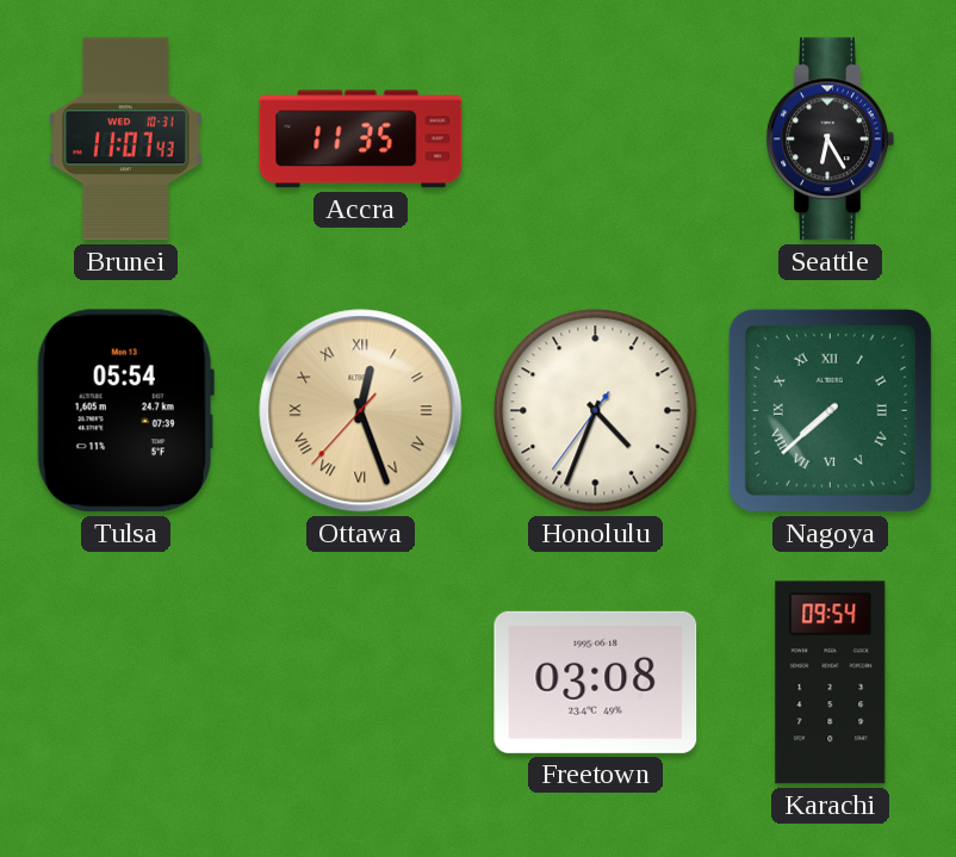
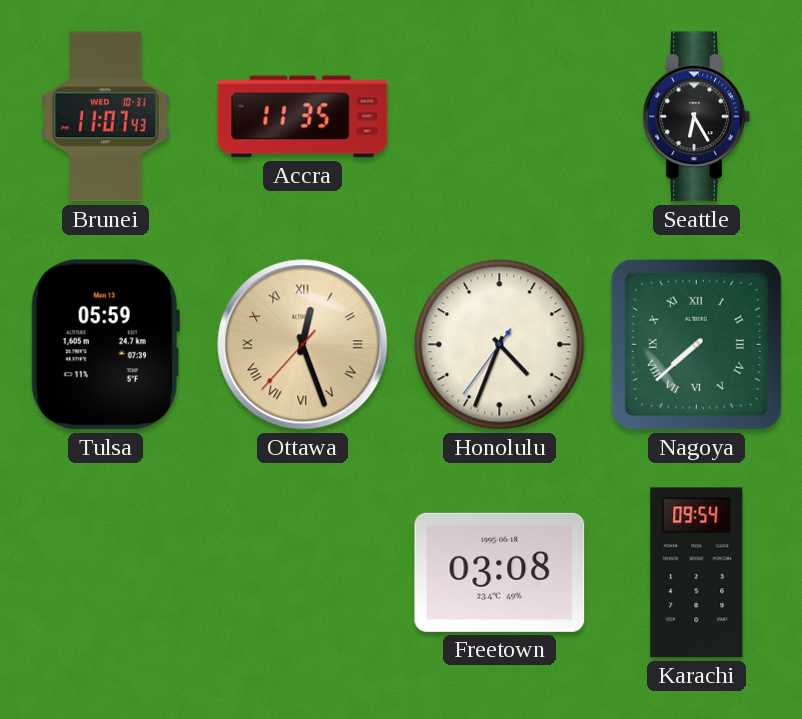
Tulsa: 05:54 -> 05:59
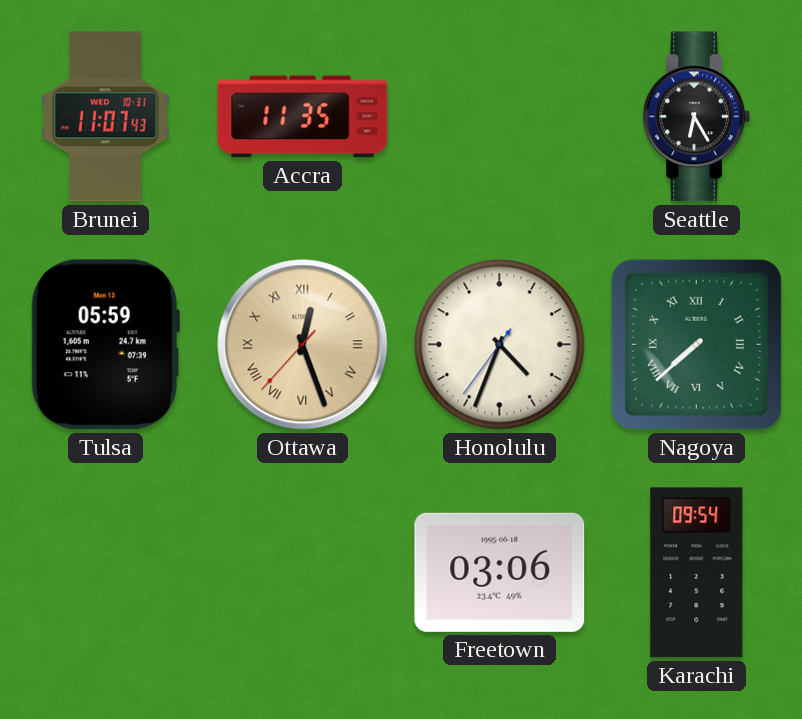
Freetown: 03:08 -> 03:06
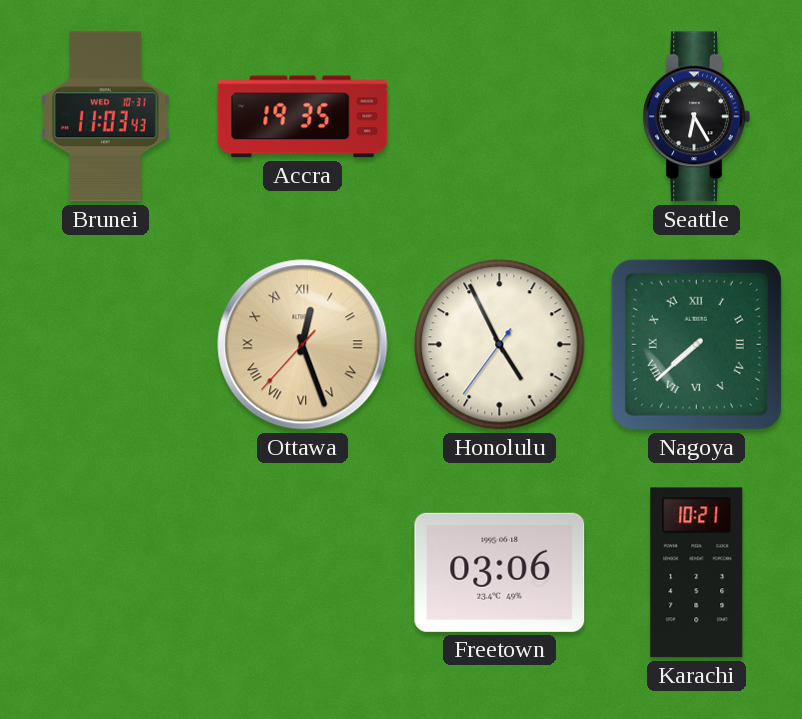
Brunei: 11:07 -> 11:03
Accra: 11:35 -> 19:35
Tulsa: 05:59 -> none
Honolulu: 4:33 -> 4:55
Karachi: 09:54 -> 10:21
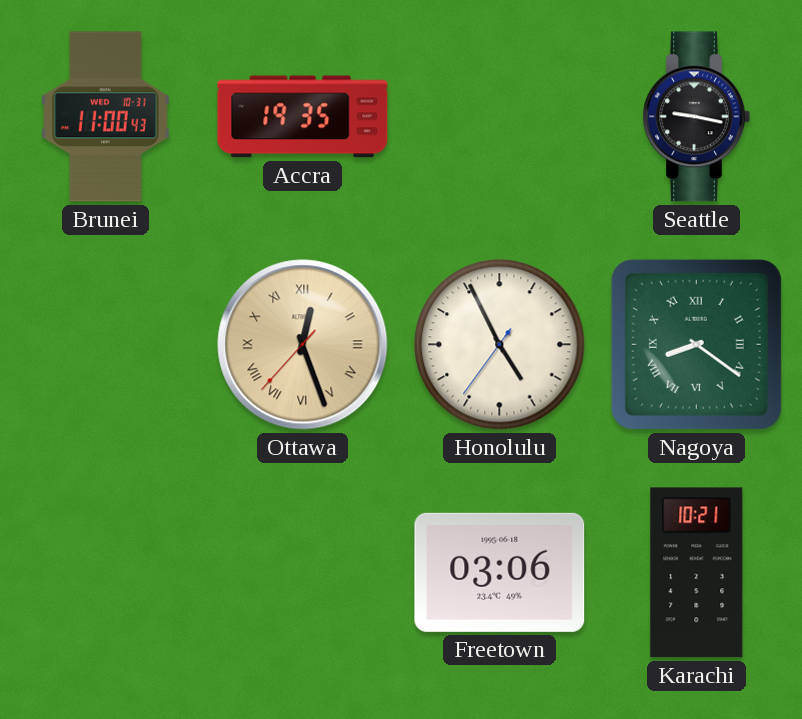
Brunei: 11:03 -> 11:00
Seattle: 6:25 -> 9:17
Nagoya: 7:38 -> 8:21
